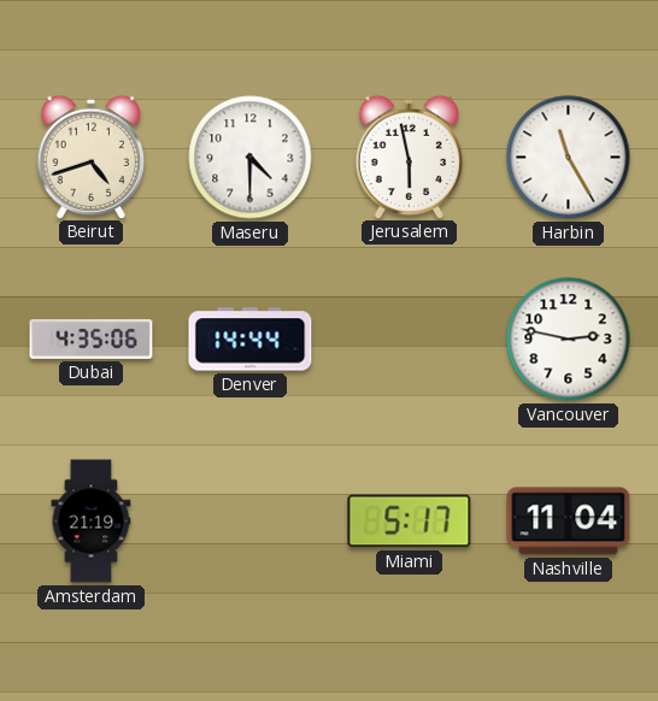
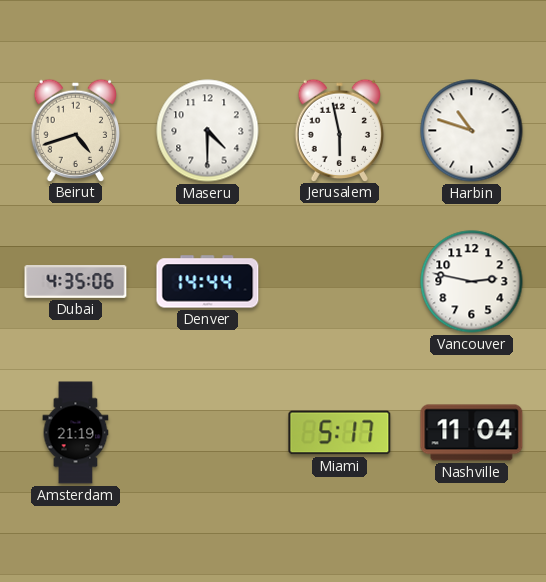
Harbin: 11:25 -> 10:48
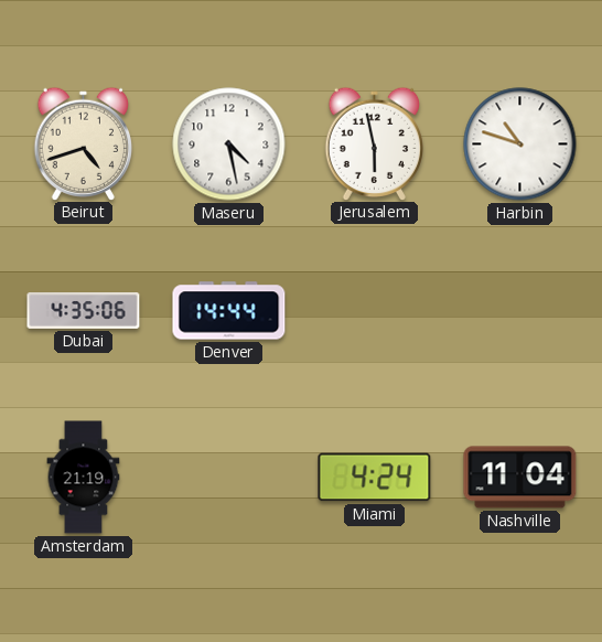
Maseru: 4:30 -> 4:28
Vancouver: 2:47 -> none
Miami: 5:17 -> 4:24
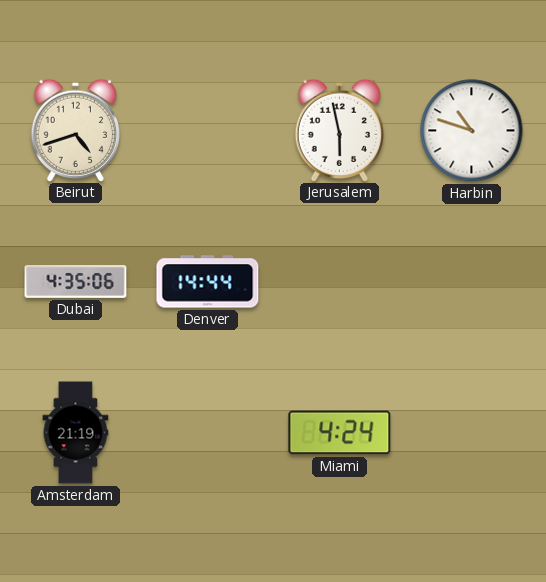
Maseru: 4:28 -> none
Nashville: 11:04 -> none
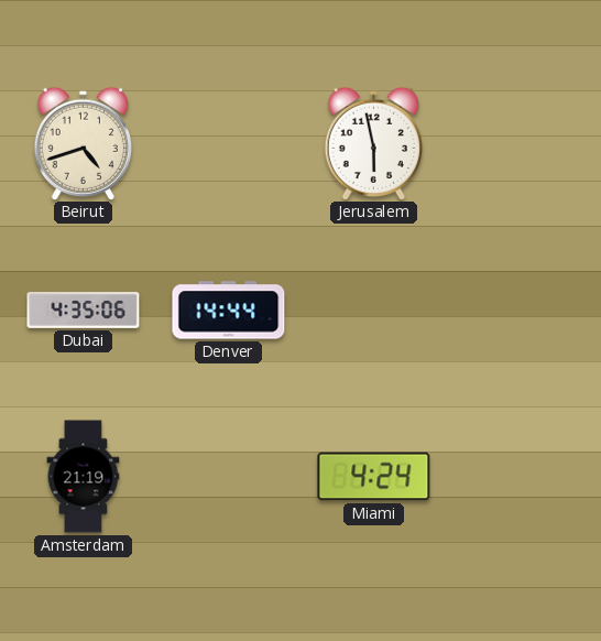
Harbin: 10:48 -> none
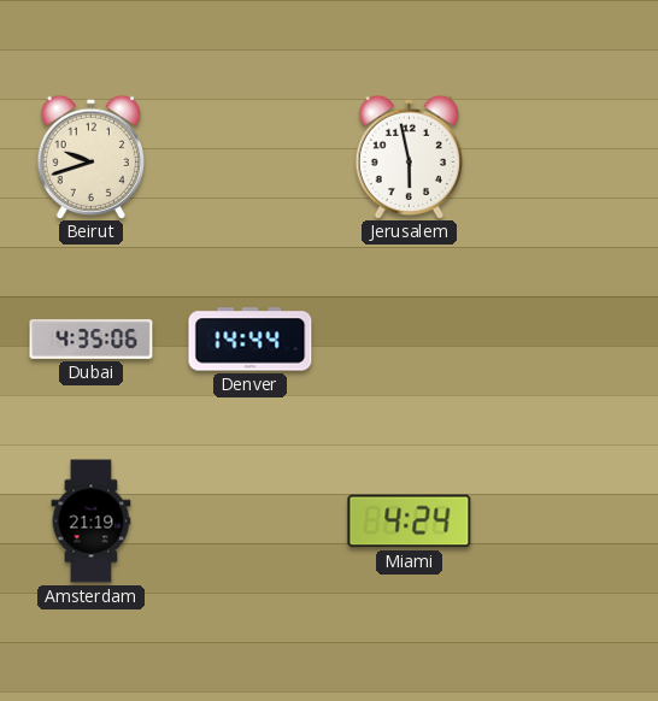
Beirut: 4:42 -> 9:42
